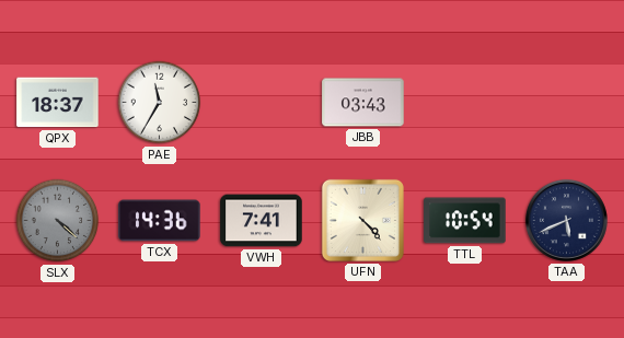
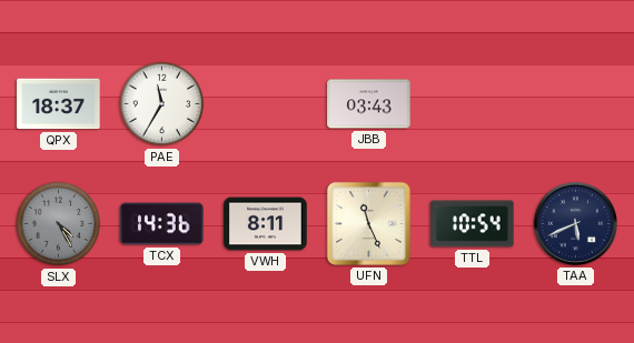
SLX: 4:22 -> 4:25
VWH: 7:41 -> 8:11
UFN: 4:23 -> 11:26
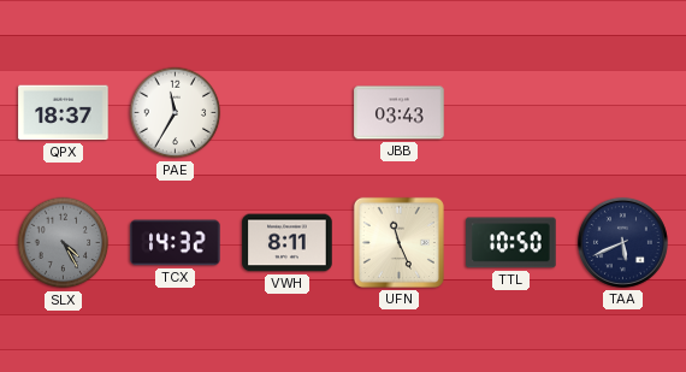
TCX: 14:36 -> 14:32
TTL: 10:54 -> 10:50
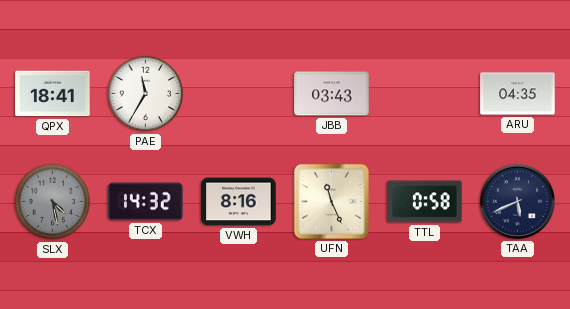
QPX: 18:37 -> 18:41
ARU: none -> 04:35
SLX: 4:25 -> 4:28
VWH: 8:11 -> 8:16
TTL: 10:50 -> 0:58
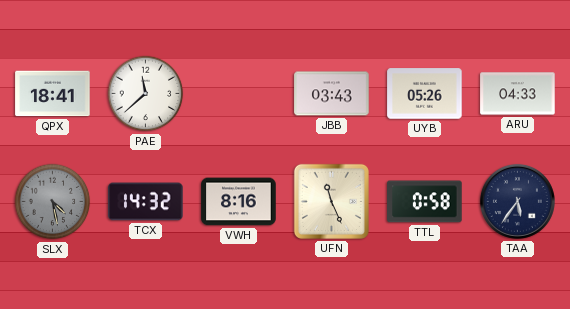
PAE: 11:35 -> 11:38
UYB: none -> 05:26
ARU: 04:35 -> 04:33
TAA: 5:41 -> 5:36
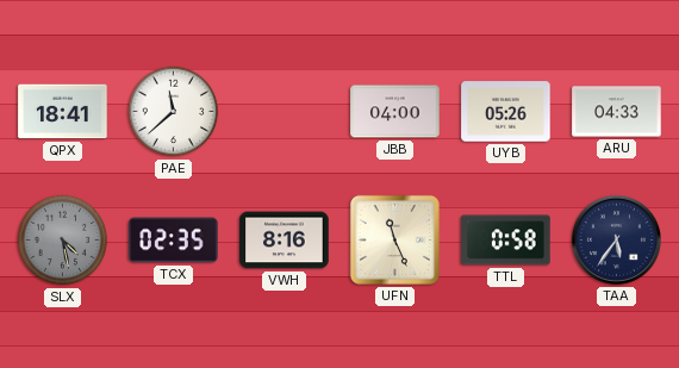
JBB: 03:43 -> 04:00
TCX: 14:32 -> 02:35
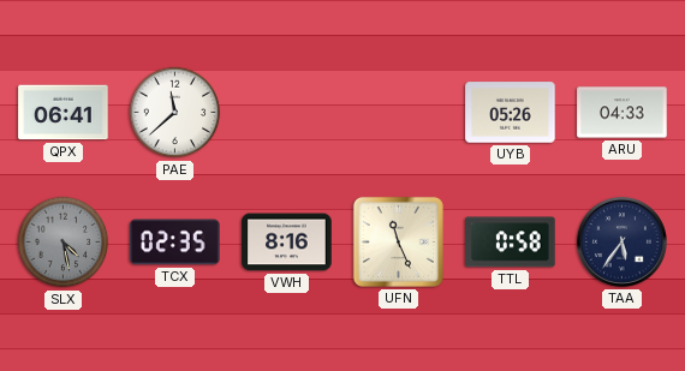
QPX: 18:41 -> 06:41
JBB: 04:00 -> none
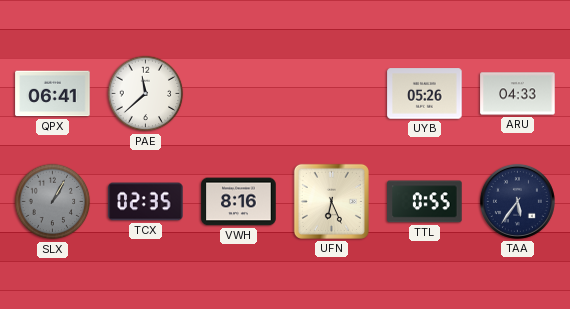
SLX: 4:28 -> 1:05
UFN: 11:26 -> 6:26
TTL: 0:58 -> 0:55
